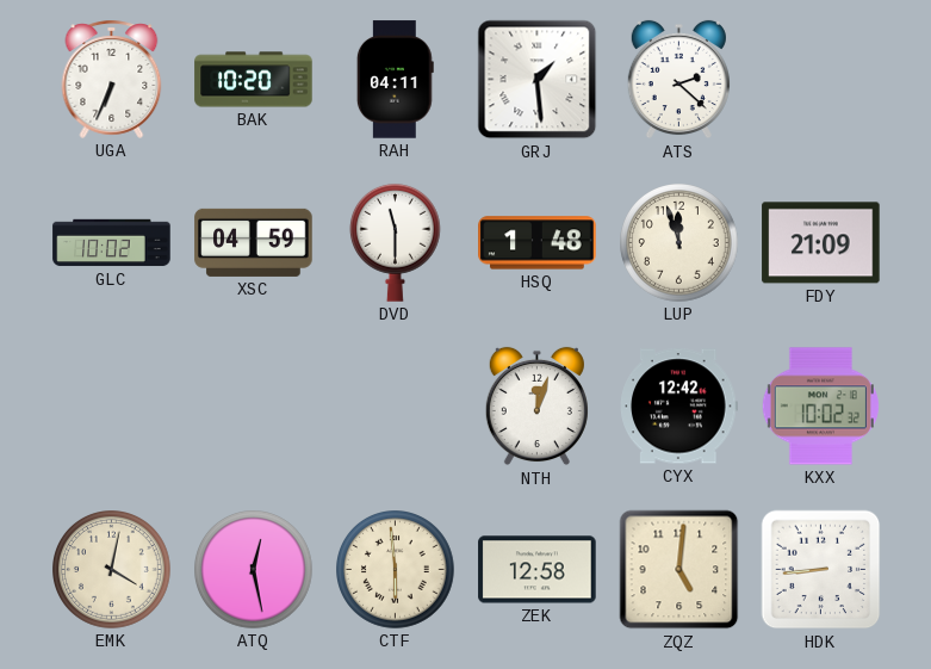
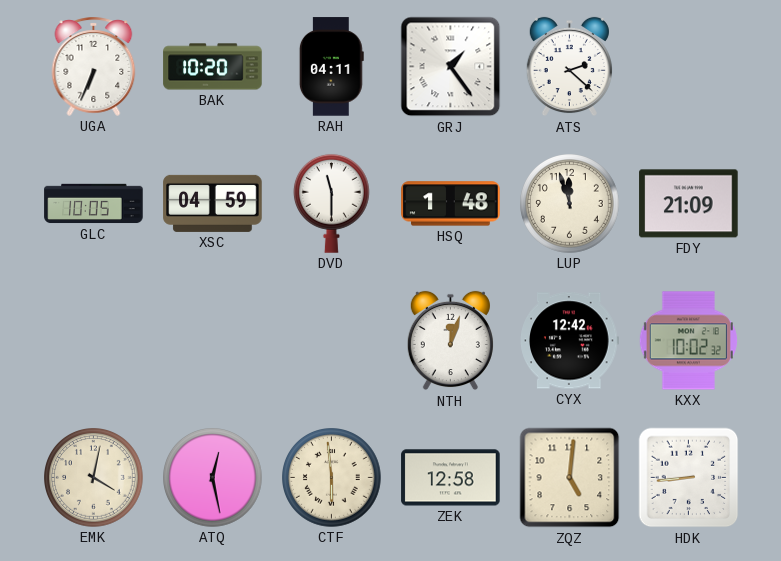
GRJ: 1:29 -> 1:24
GLC: 10:02 -> 10:05
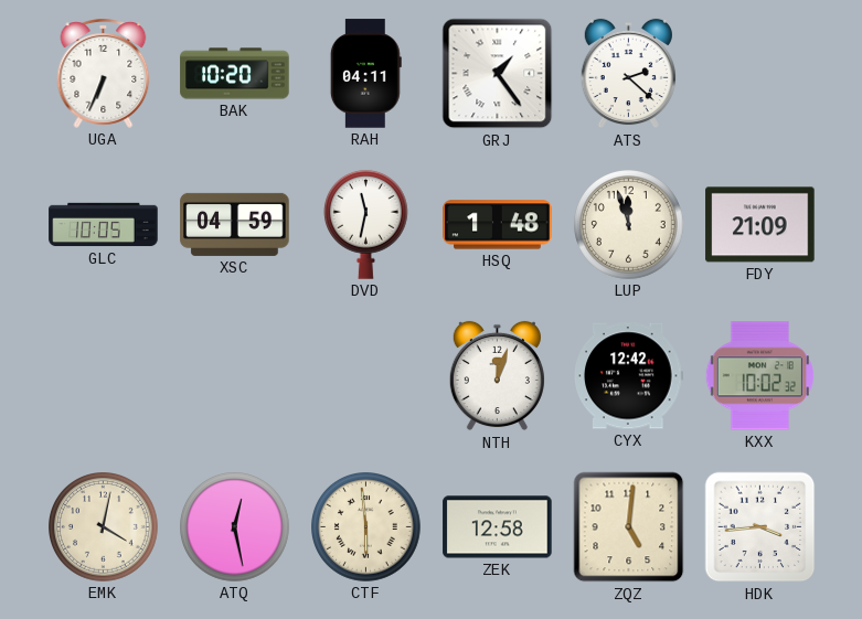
DVD: 11:30 -> 11:32
HDK: 8:44 -> 3:44
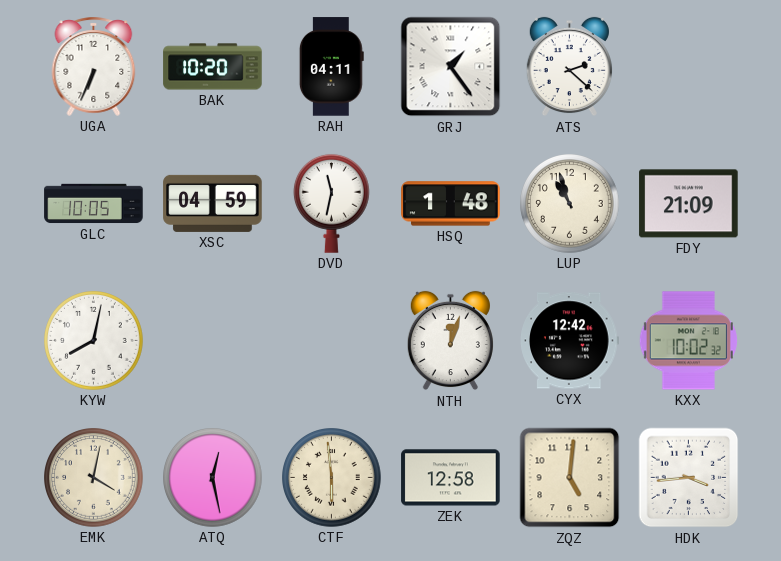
LUP: 11:57 -> 10:57
KYW: none -> 8:02
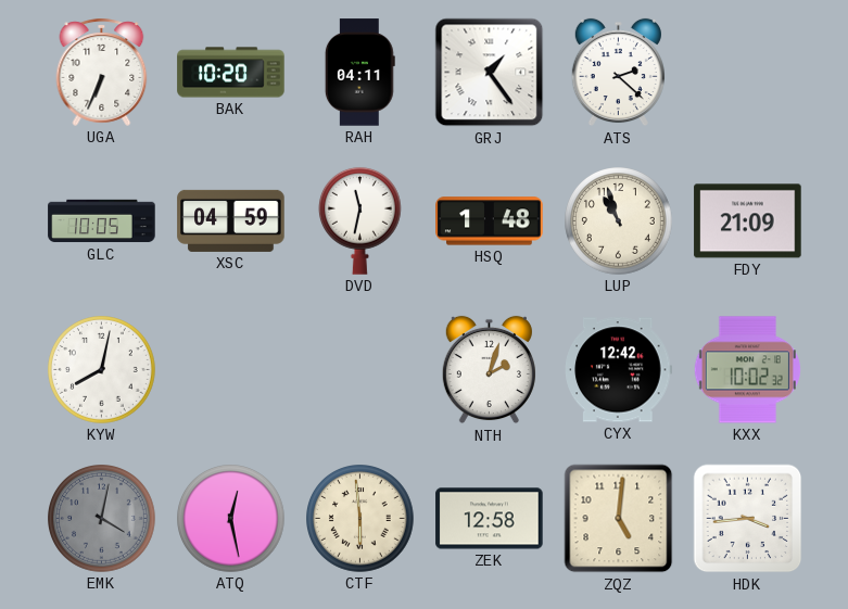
NTH: 12:03 -> 2:03
EMK dial: cream -> grey
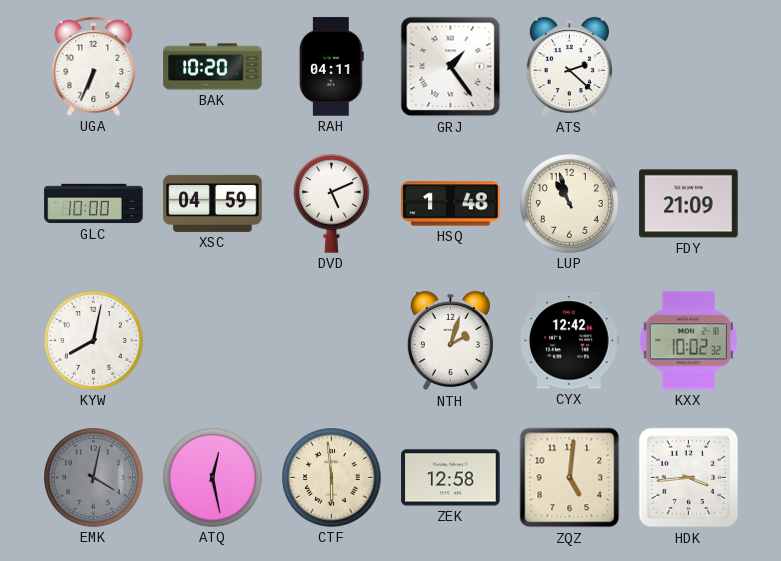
GLC: 10:05 -> 10:00
DVD: 11:32 -> 5:11
